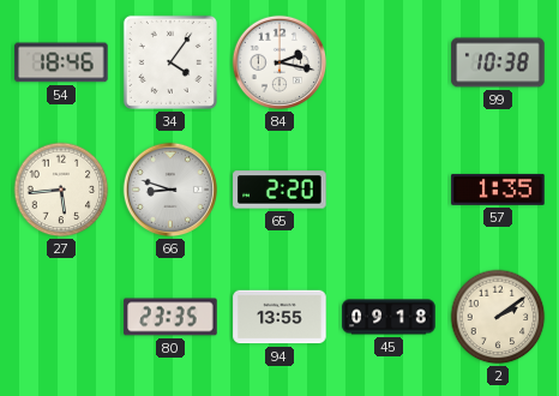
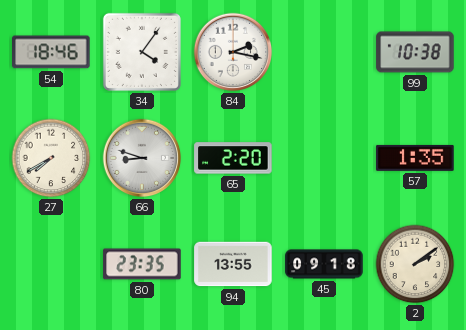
27: 5:44 -> 7:40
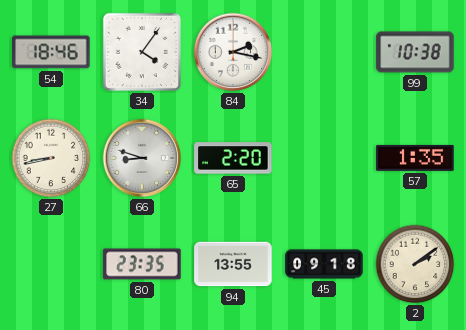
27: 7:40 -> 8:43
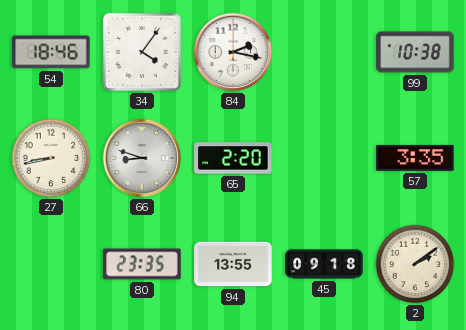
57: 1:35 -> 3:35
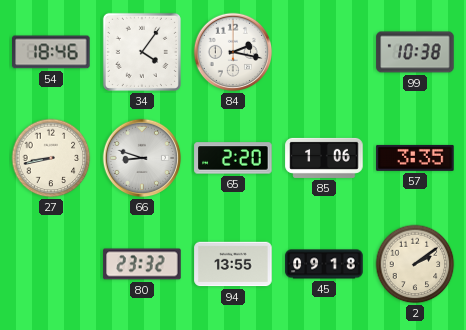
85: none -> 1:06
80: 23:35 -> 23:32
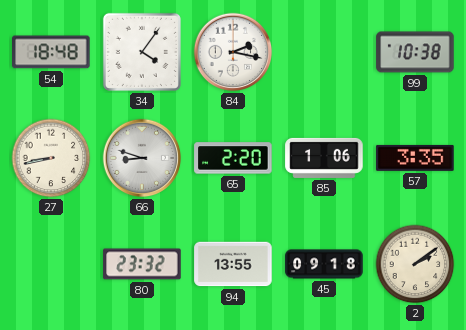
54: 18:46 -> 18:48
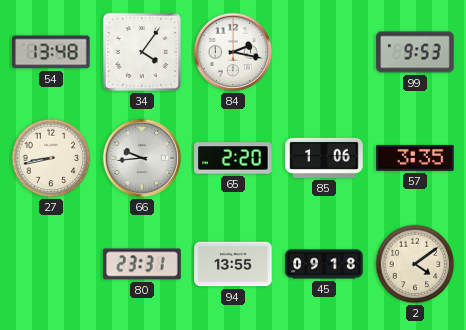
54: 18:48 -> 13:48
99: 10:38 -> 9:53
66: 8:48 -> 9:44
80: 23:32 -> 23:31
2: 2:09 -> 4:09
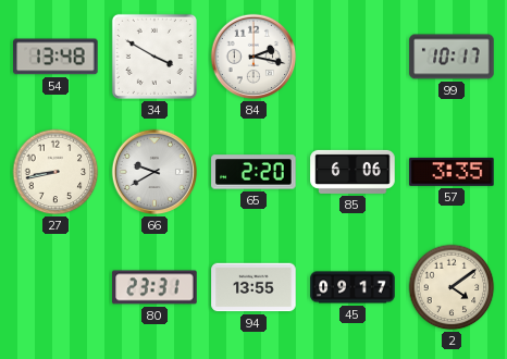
34: 4:06 -> 3:50
99: 9:53 -> 10:17
66: 9:44 -> 9:40
85: 1:06 -> 6:06
45: 09:18 -> 09:17
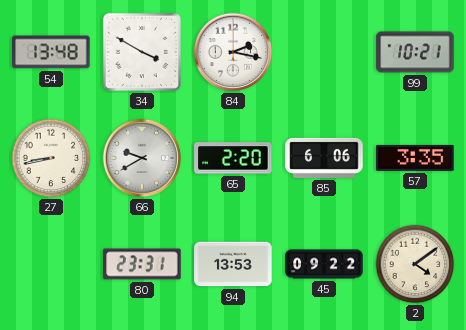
99: 10:17 -> 10:21
94: 13:55 -> 13:53
45: 09:17 -> 09:22
